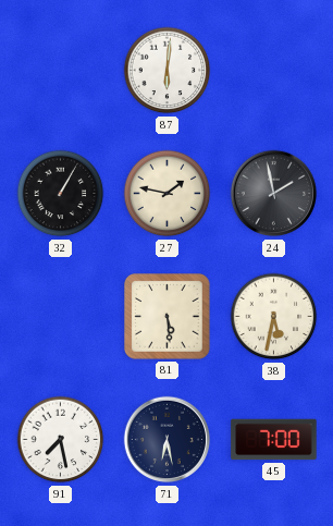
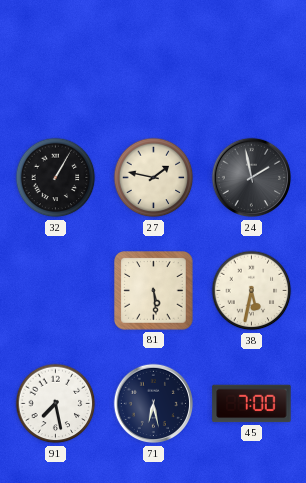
87: 6:01 -> none
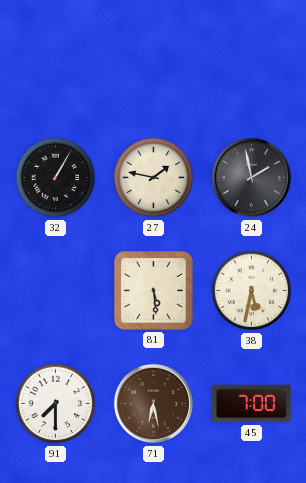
91: 7:28 -> 7:30
71 dial: navy -> brown
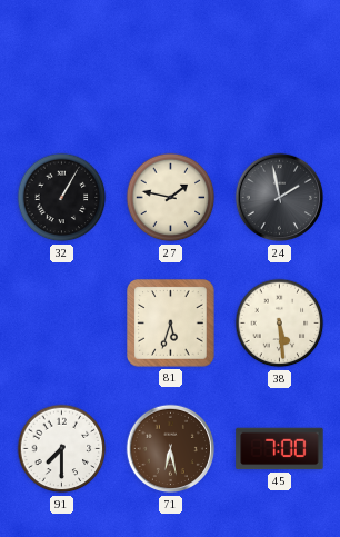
81: 5:29 -> 5:33
38: 5:32 -> 5:29
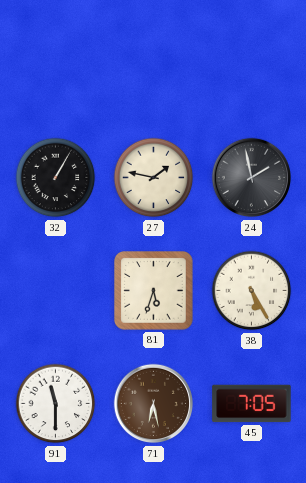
38: 5:29 -> 5:25
91: 7:30 -> 11:30
45: 7:00 -> 7:05
